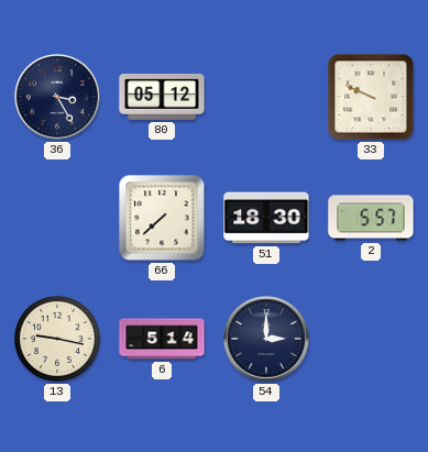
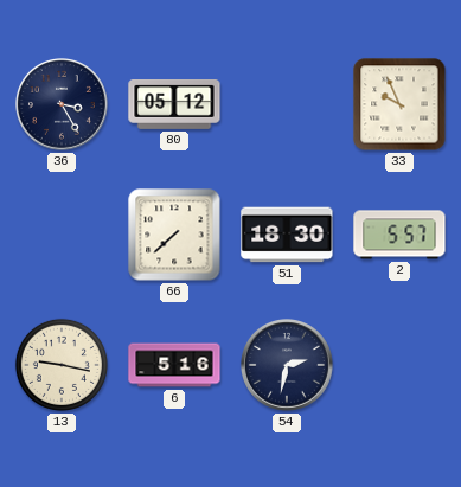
33: 9:49 -> 9:56
6: 5:14 -> 5:16
54: 3:00 -> 2:32
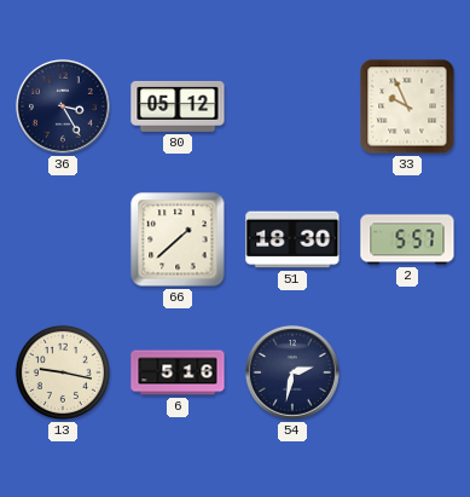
66: 7:38 -> 1:38
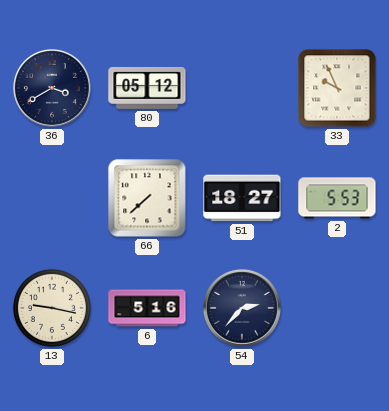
36: 3:25 -> 3:40
66: 1:38 -> 7:38
51: 18:30 -> 18:27
2: 5:57 -> 5:53
54: 2:32 -> 2:37
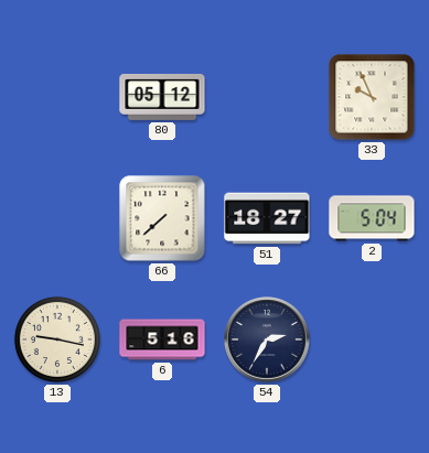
36: 3:40 -> none
2: 5:53 -> 5:04
54: 2:37 -> 2:35
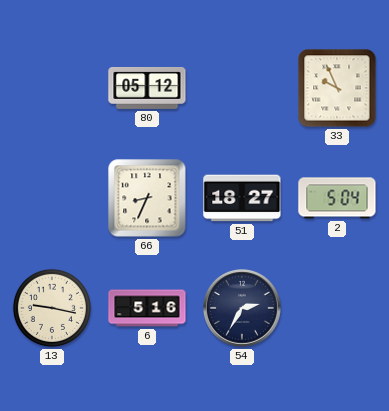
66: 7:38 -> 8:34
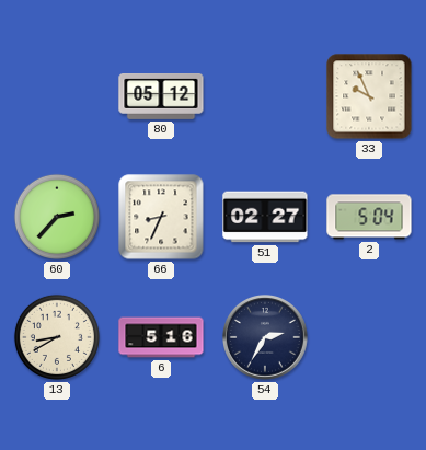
60: none -> 2:37
51: 18:27 -> 02:27
13: 9:17 -> 8:40
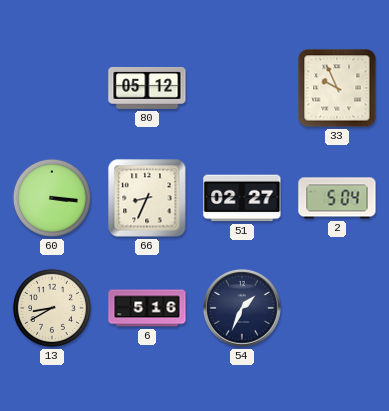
60: 2:37 -> 3:16
54: 2:35 -> 1:34
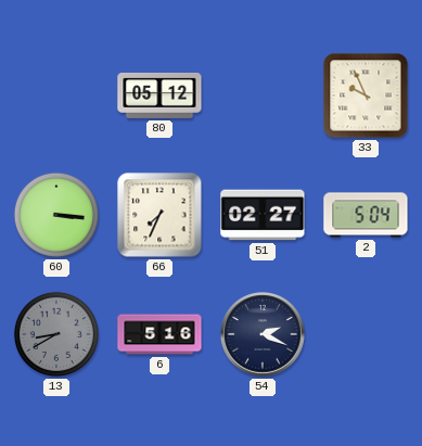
66: 8:34 -> 7:34
13 dial: cream -> grey
54: 1:34 -> 2:19
